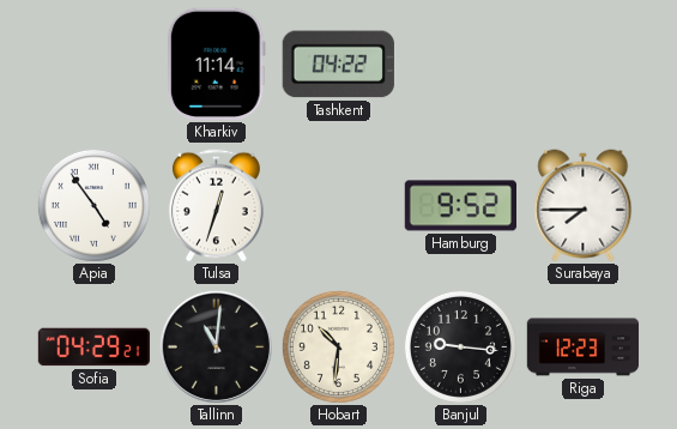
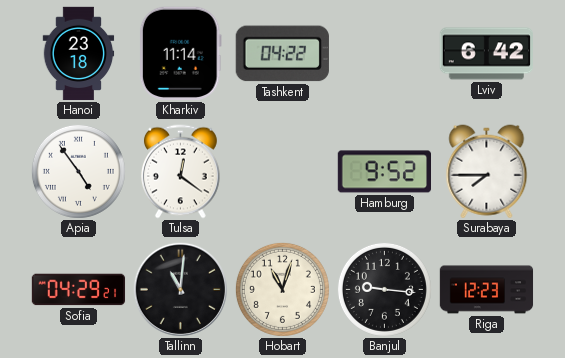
Hanoi: none -> 23:18
Lviv: none -> 6:42
Tulsa: 12:33 -> 12:21
Hobart: 10:31 -> 11:03
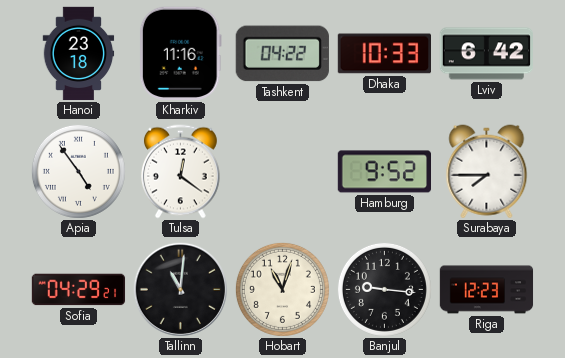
Kharkiv: 11:14 -> 11:16
Dhaka: none -> 10:33
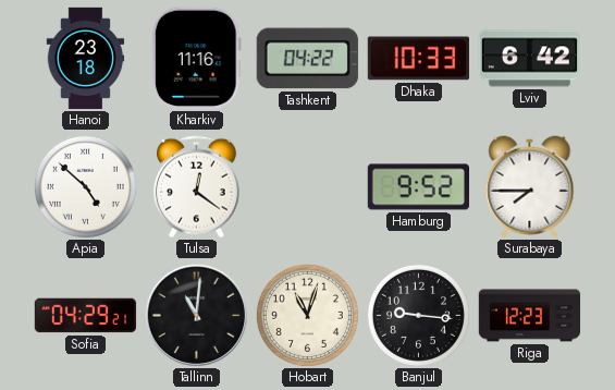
Apia: 4:54 -> 4:52
